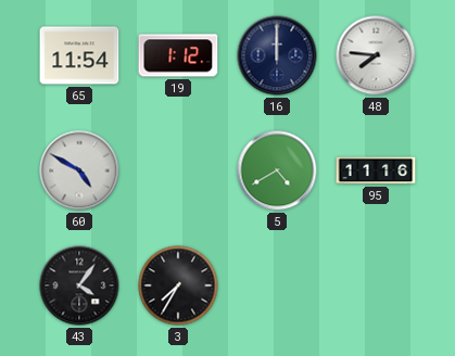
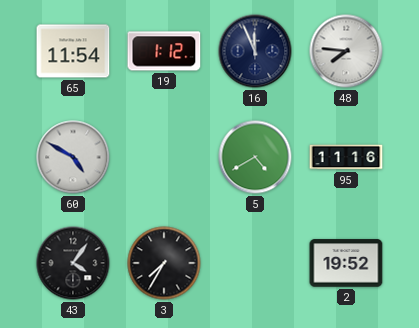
16: 12:00 -> 11:56
2: none -> 19:52
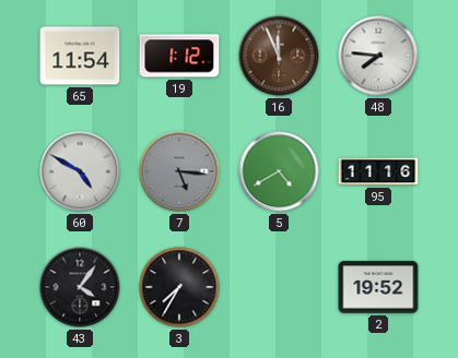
16 dial: navy -> brown
7: none -> 5:16
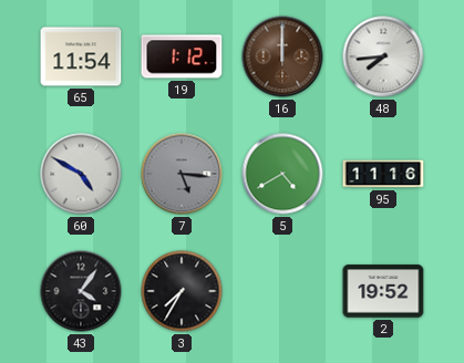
16: 11:56 -> 12:00
48: 7:46 -> 7:44
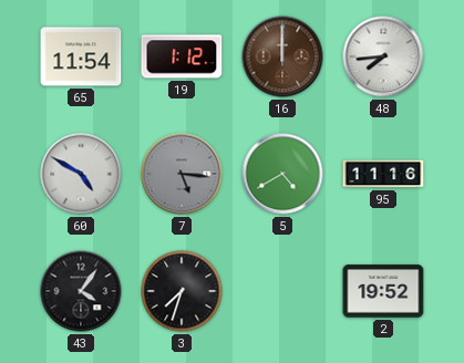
3: 7:35 -> 7:33
